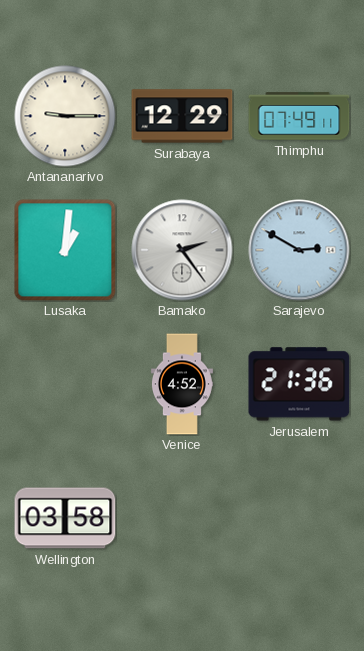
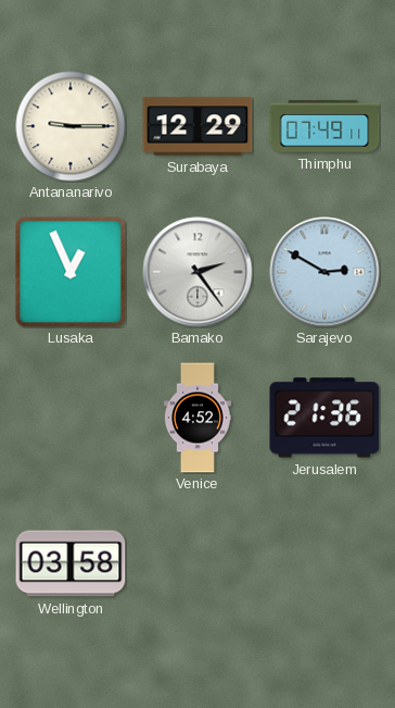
Lusaka: 1:01 -> 12:56
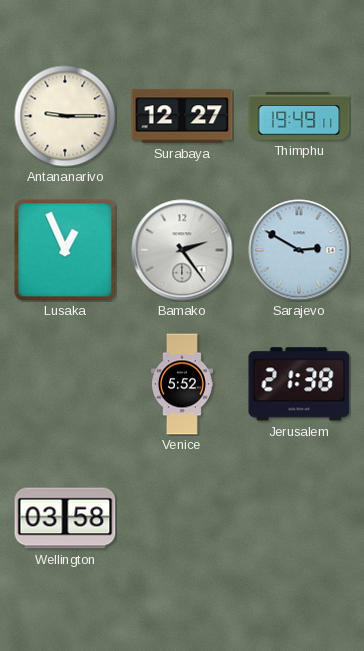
Surabaya: 12:29 -> 12:27
Thimphu: 07:49 -> 19:49
Venice: 4:52 -> 5:52
Jerusalem: 21:36 -> 21:38
